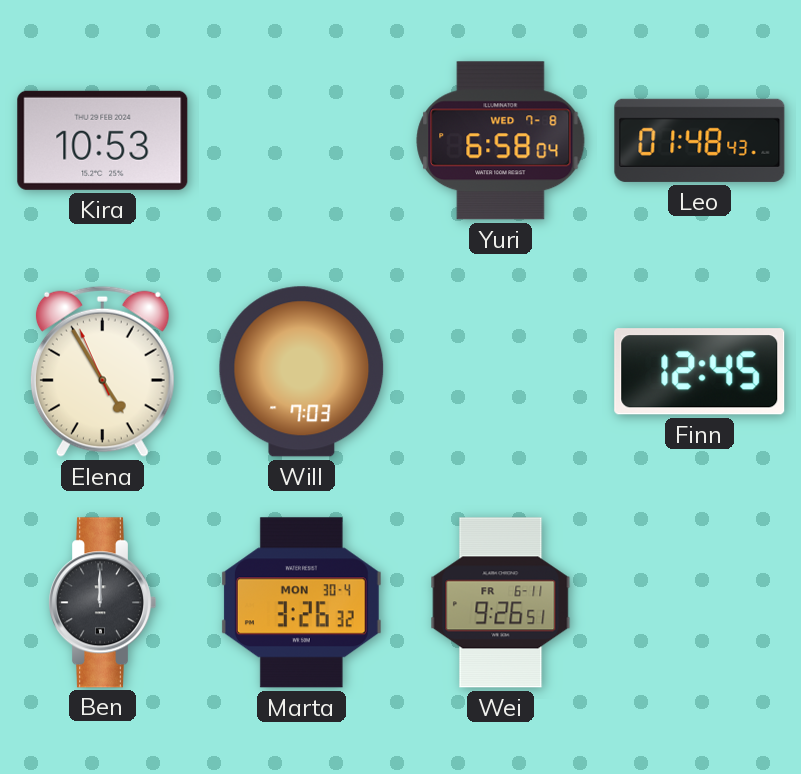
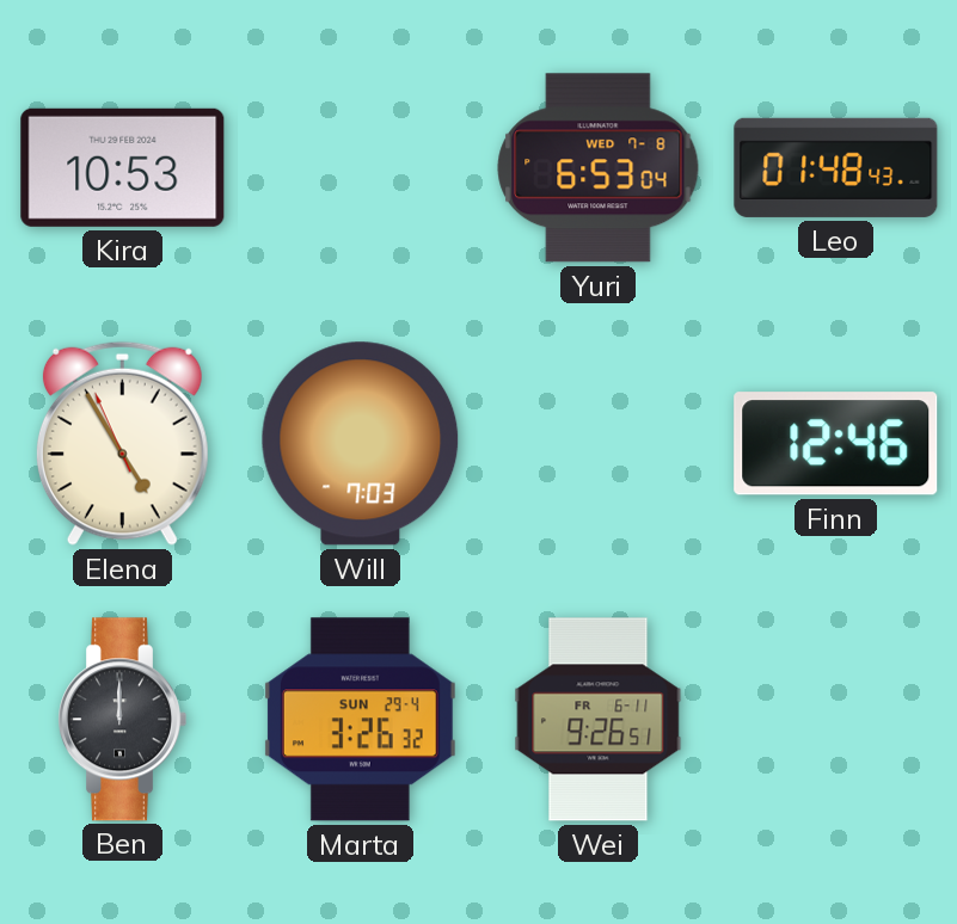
Yuri: 6:58 -> 6:53
Finn: 12:45 -> 12:46
Marta date: MON 30-4 -> SUN 29-4
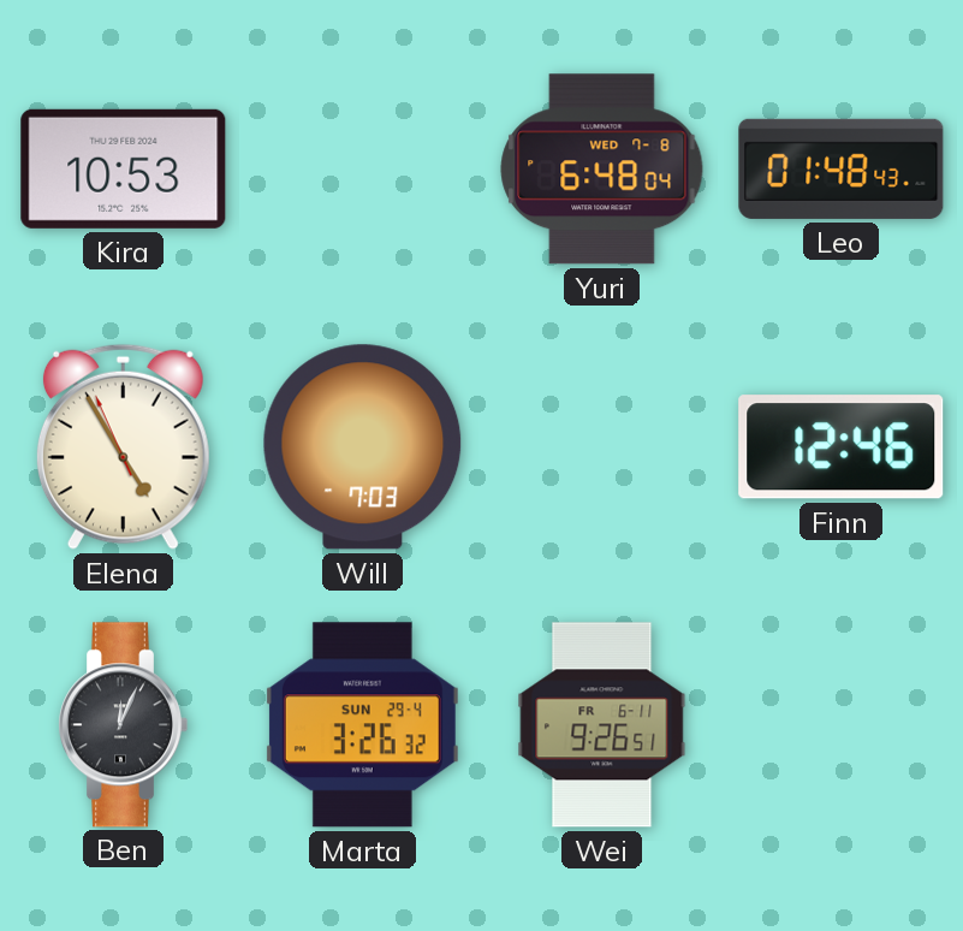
Yuri: 6:53 -> 6:48
Ben: 12:00 -> 12:04
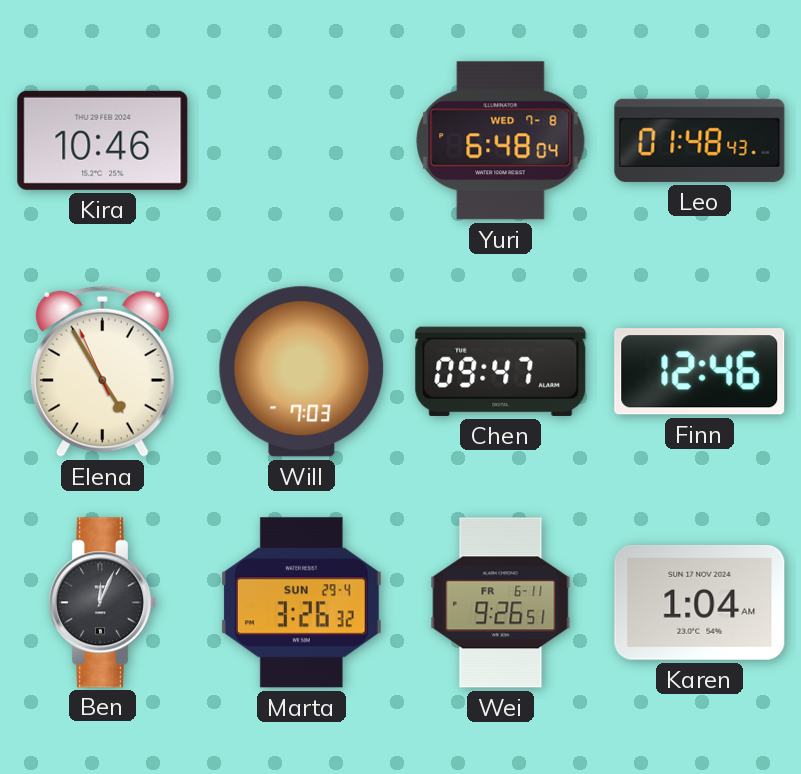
Kira: 10:53 -> 10:46
Chen: none -> 09:47
Karen: none -> 1:04
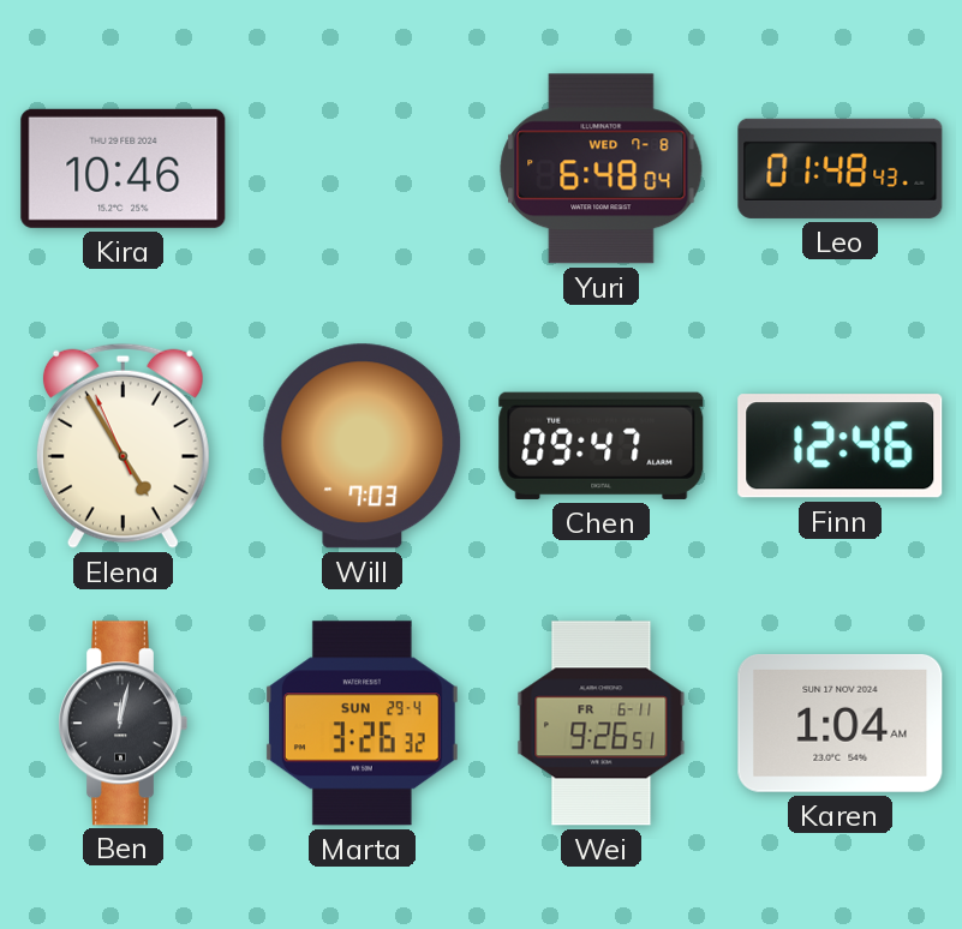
Ben: 12:04 -> 12:02
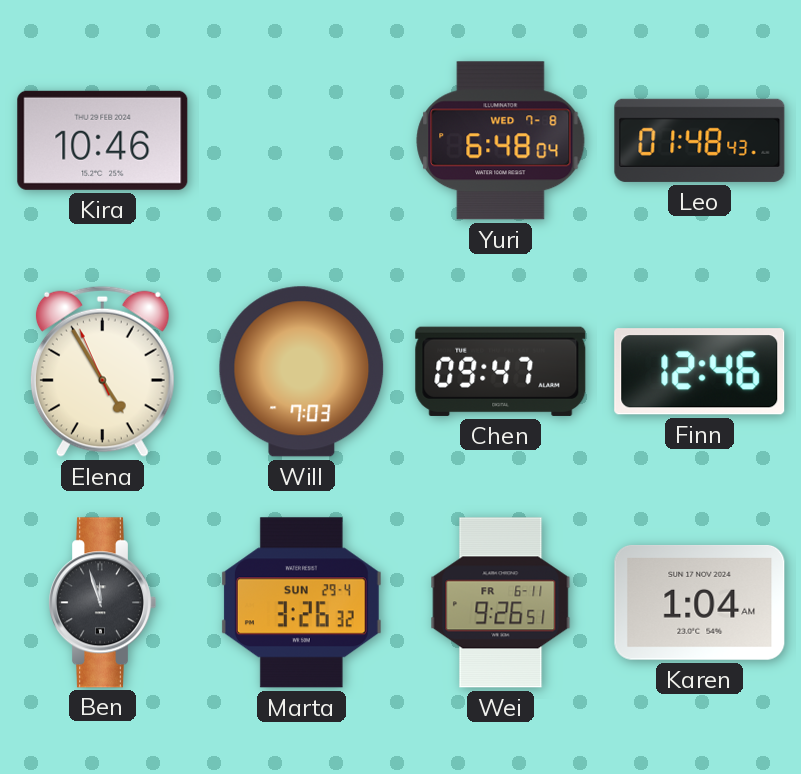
Ben: 12:02 -> 11:57
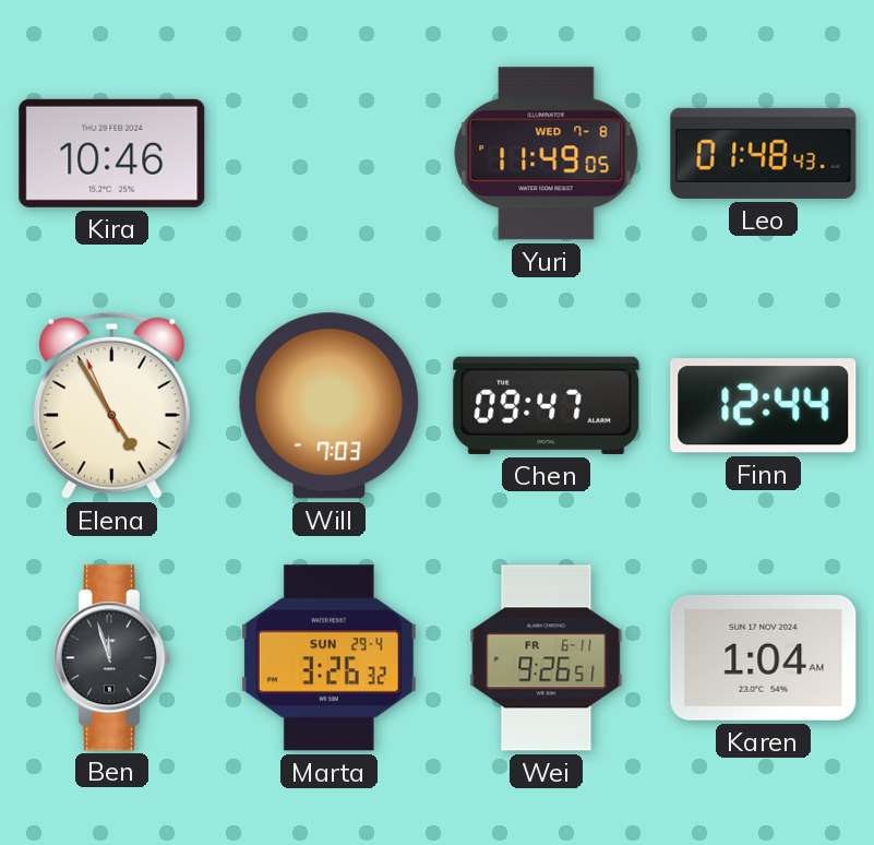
Yuri: 6:48 -> 11:49
Finn: 12:46 -> 12:44
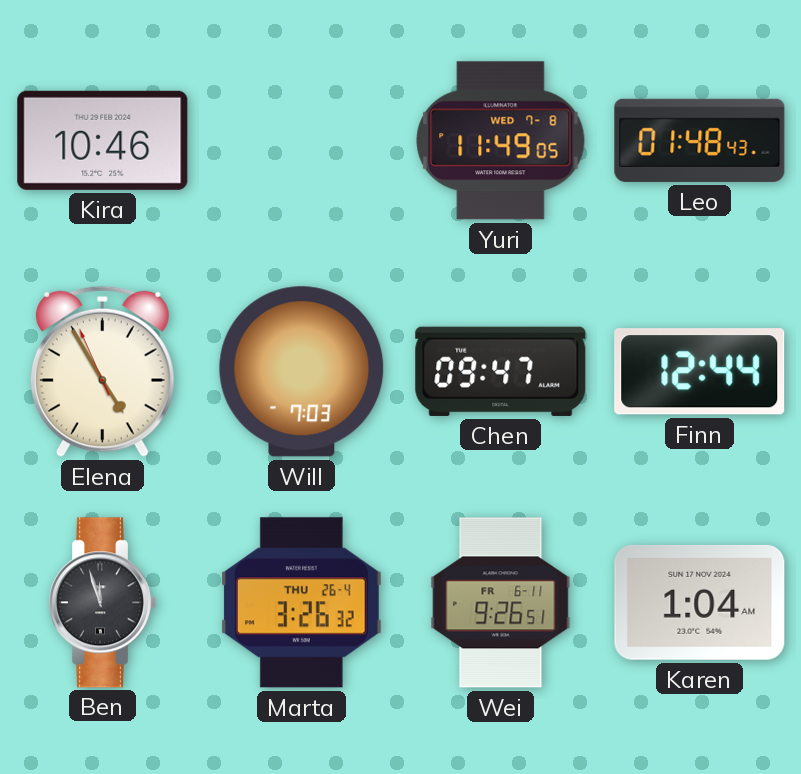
Marta date: SUN 29-4 -> THU 26-4
